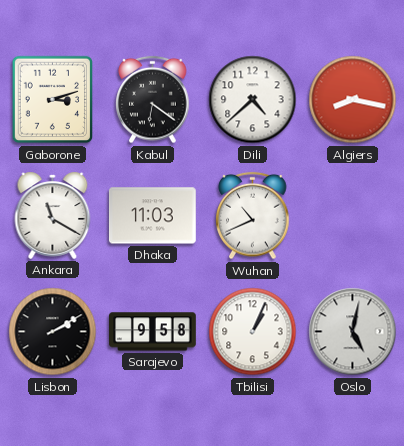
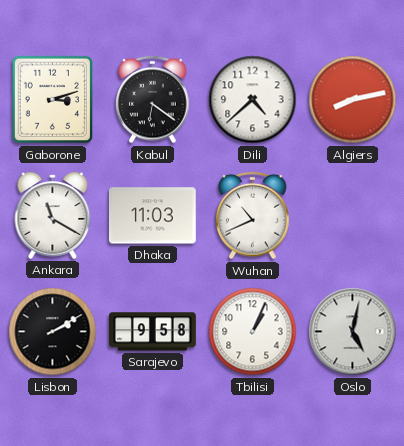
Algiers: 8:17 -> 8:13
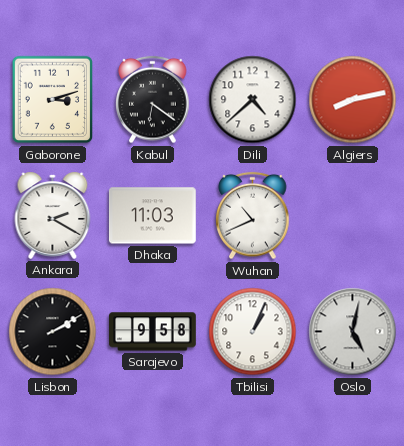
Ankara: 11:20 -> 2:20
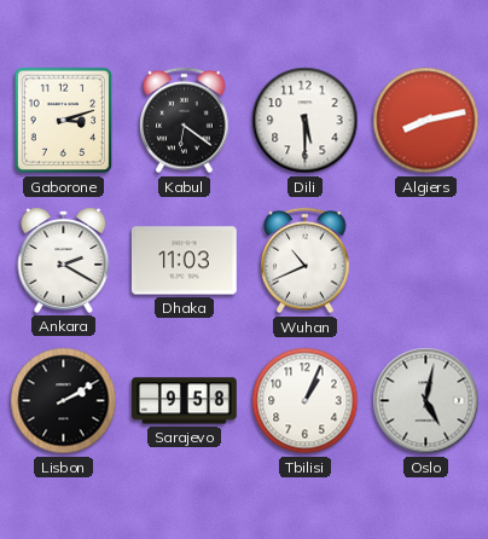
Dili: 4:38 -> 5:30
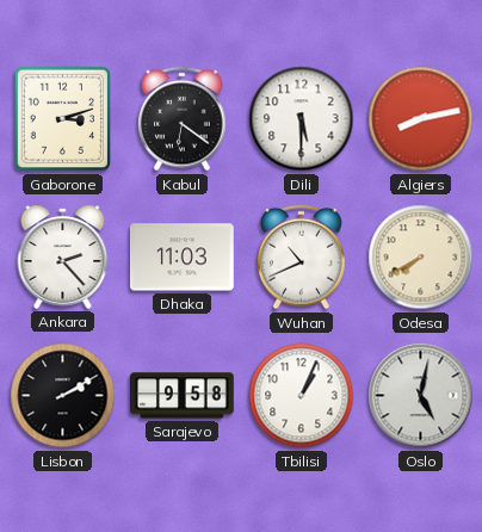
Ankara: 2:20 -> 2:23
Odesa: none -> 7:40
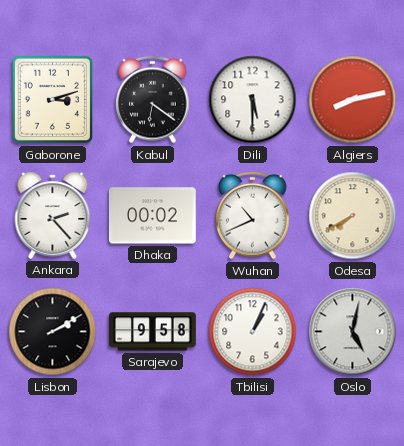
Dhaka: 11:03 -> 00:02
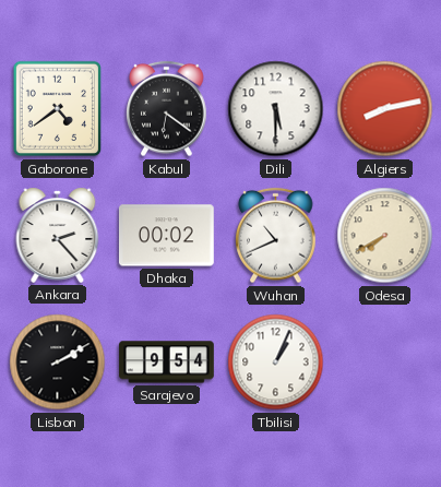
Gaborone: 3:12 -> 4:39
Sarajevo: 9:58 -> 9:54
Oslo: 5:02 -> none
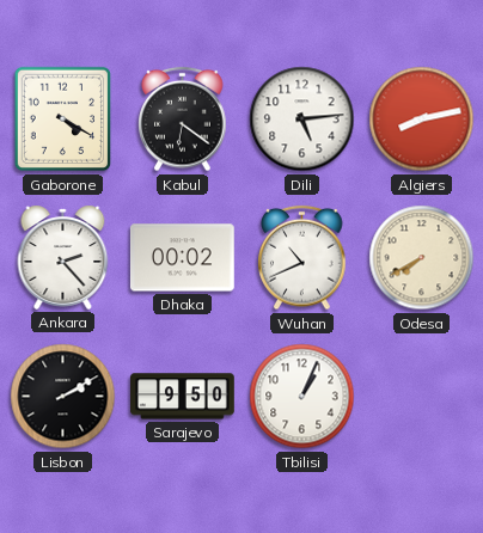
Gaborone: 4:39 -> 4:20
Dili: 5:30 -> 5:14
Sarajevo: 9:54 -> 9:50
